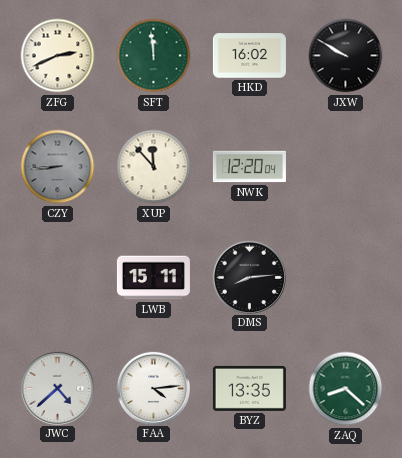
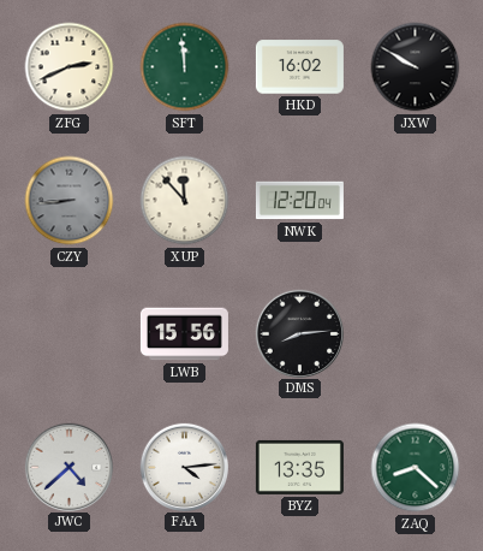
LWB: 15:11 -> 15:56
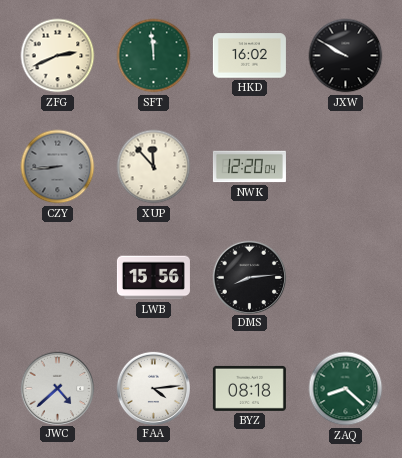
BYZ: 13:35 -> 08:18
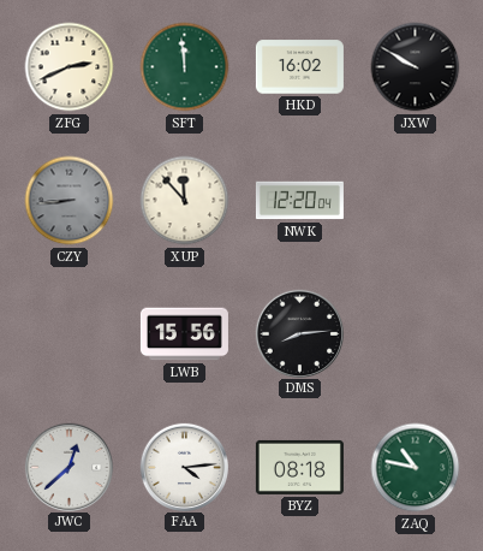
JWC: 4:38 -> 12:38
ZAQ: 8:22 -> 10:47
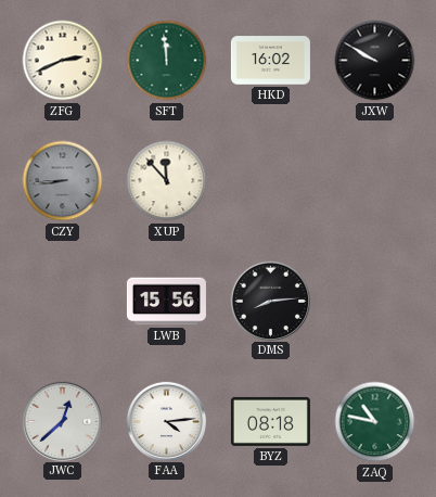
NWK: 12:20 -> none
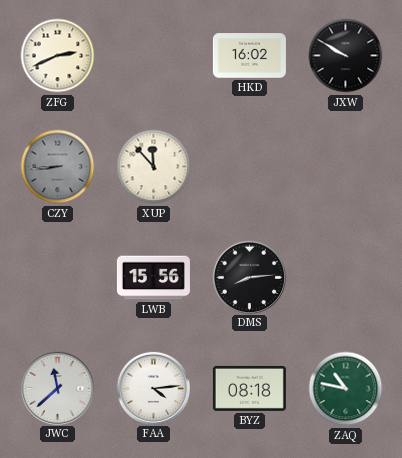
SFT: 11:59 -> none
JWC: 12:38 -> 11:38
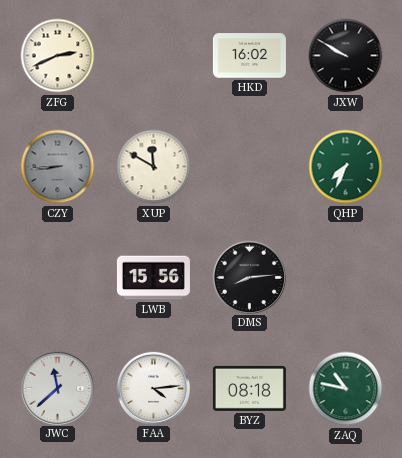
XUP: 11:53 -> 11:50
QHP: none -> 7:34
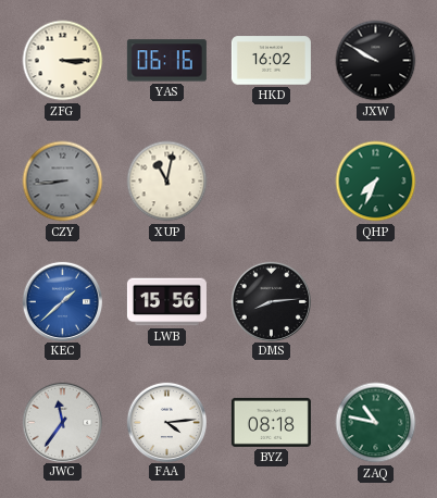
ZFG: 2:41 -> 3:15
YAS: none -> 06:16
XUP: 11:50 -> 11:02
KEC: none -> 1:38
JWC: 11:38 -> 11:36
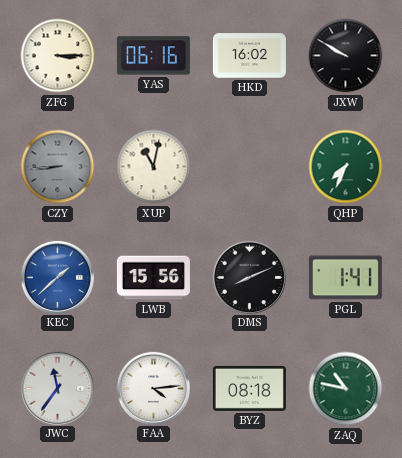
DMS: 8:14 -> 8:11
PGL: none -> 1:41
